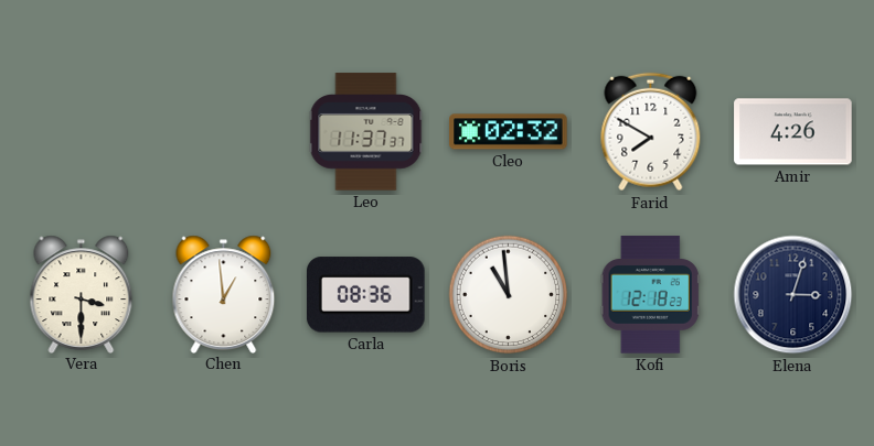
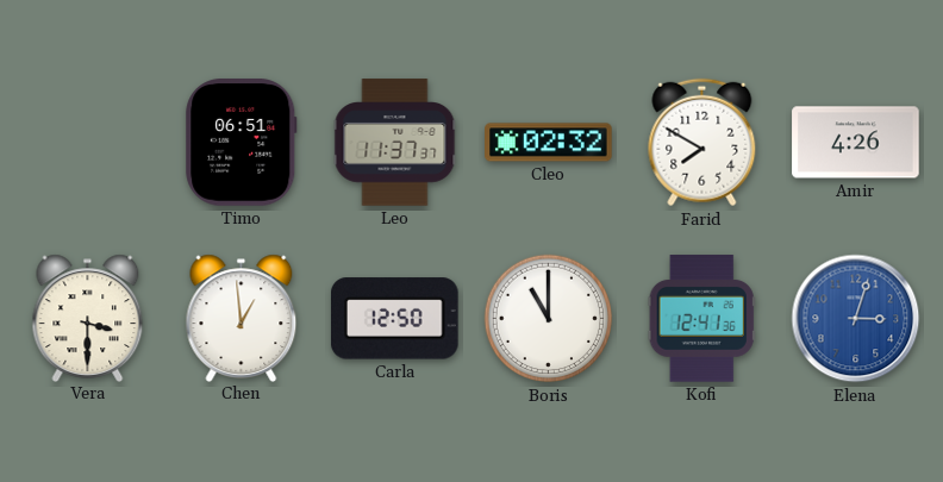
Timo: none -> 06:51
Carla: 08:36 -> 12:50
Boris: 10:59 -> 11:00
Kofi: 12:18 -> 12:41
Elena dial: navy -> blue
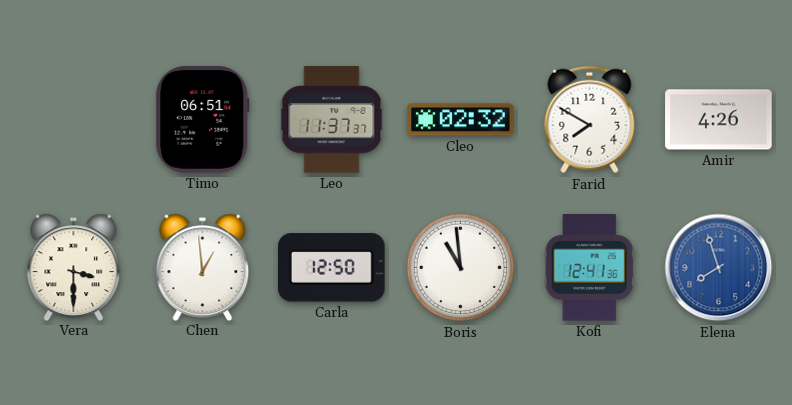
Boris: 11:00 -> 10:59
Elena: 3:03 -> 7:57
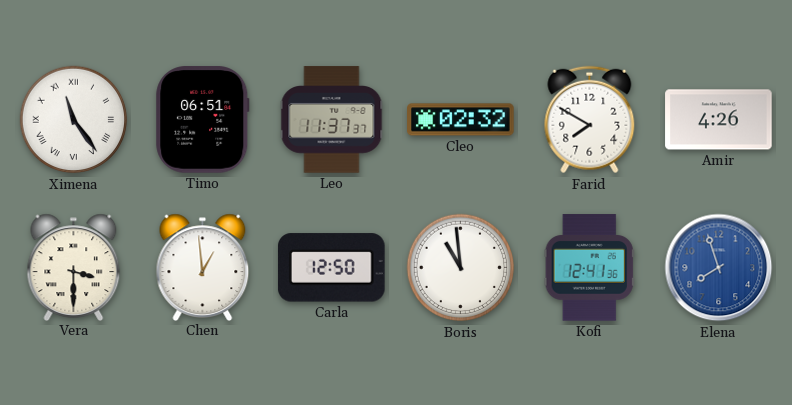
Ximena: none -> 11:24
